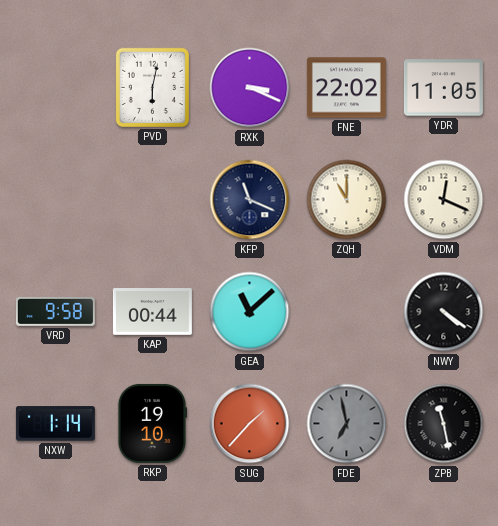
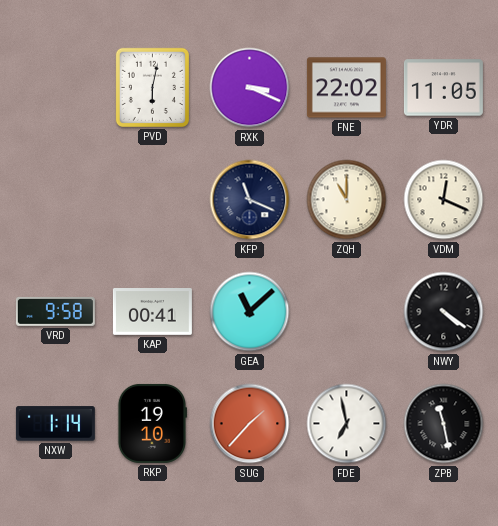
KAP: 00:44 -> 00:41
FDE dial: grey -> white
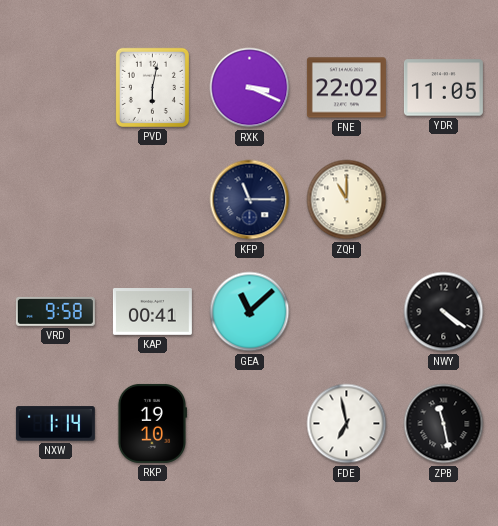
KFP: 11:19 -> 11:15
VDM: 12:19 -> none
SUG: 1:37 -> none
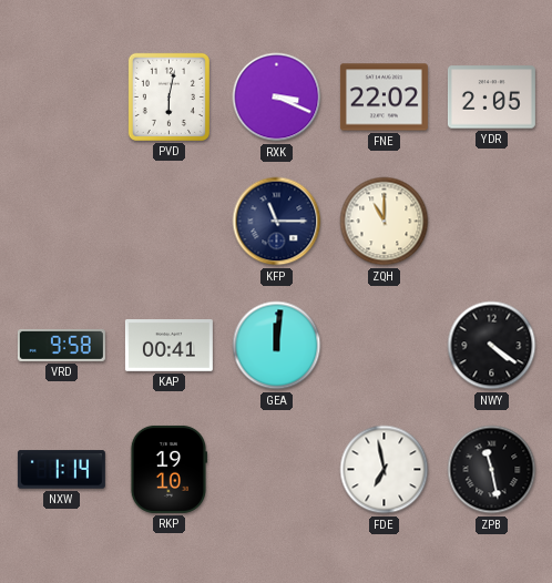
YDR: 11:05 -> 2:05
GEA: 11:08 -> 12:01
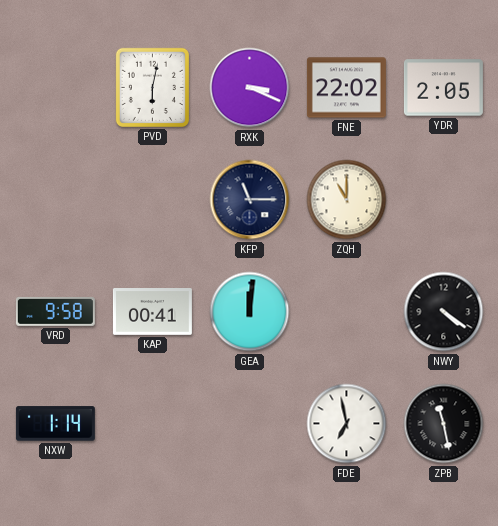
RKP: 19:10 -> none
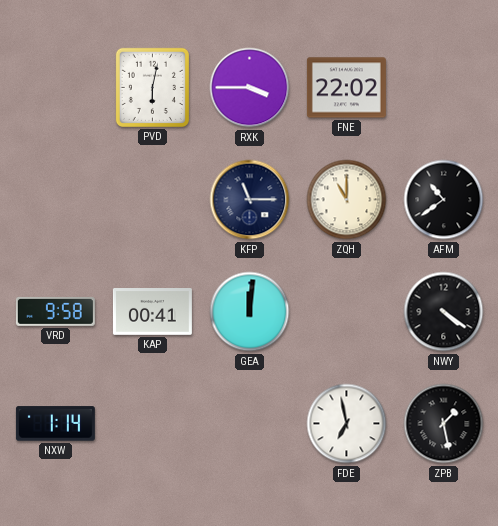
RXK: 3:19 -> 3:45
YDR: 2:05 -> none
AFM: none -> 10:39
ZPB: 11:28 -> 1:28
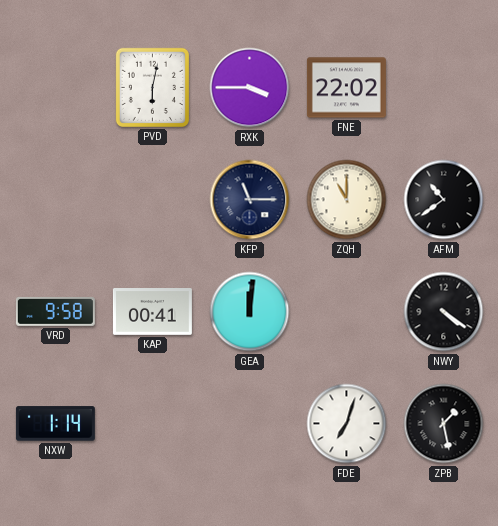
FDE: 6:58 -> 7:03
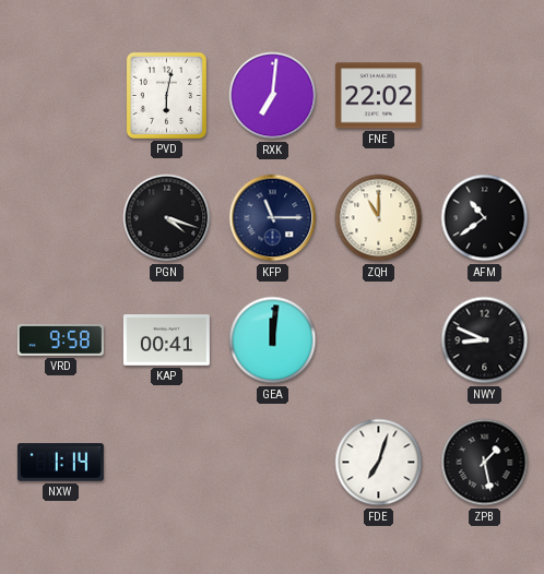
RXK: 3:45 -> 7:01
PGN: none -> 4:18
NWY: 4:21 -> 8:49
